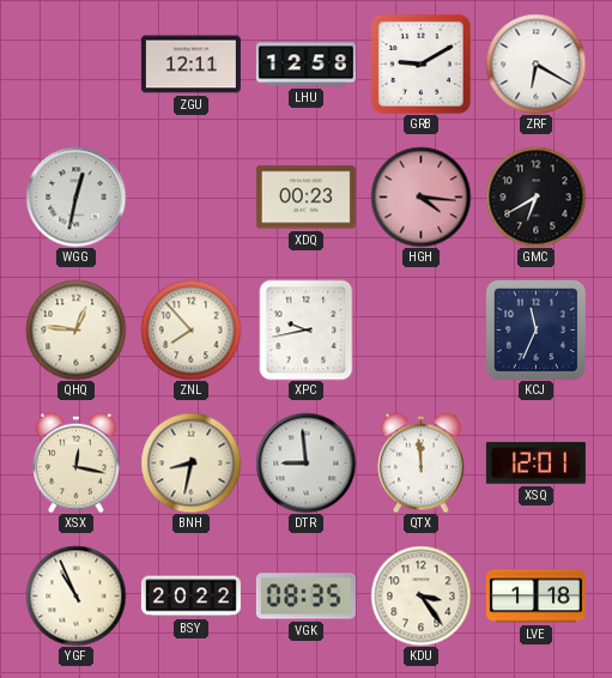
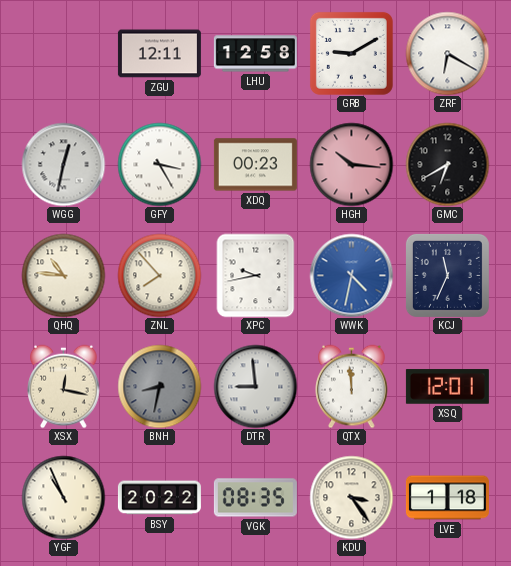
GFY: none -> 3:25
HGH: 4:16 -> 10:16
QHQ: 12:46 -> 10:46
WWK: none -> 4:32
BNH dial: cream -> grey
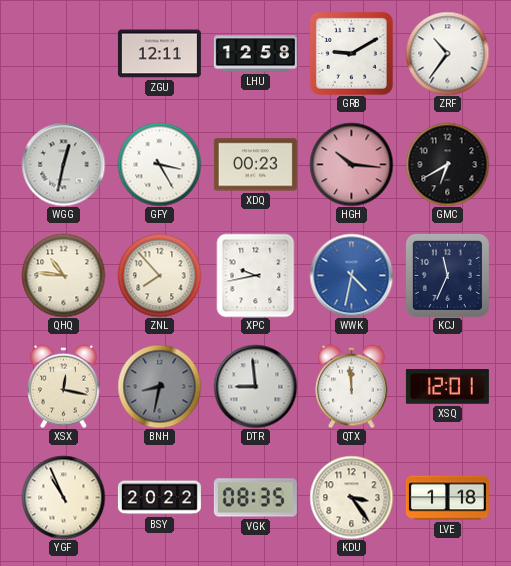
ZRF: 6:20 -> 10:36
